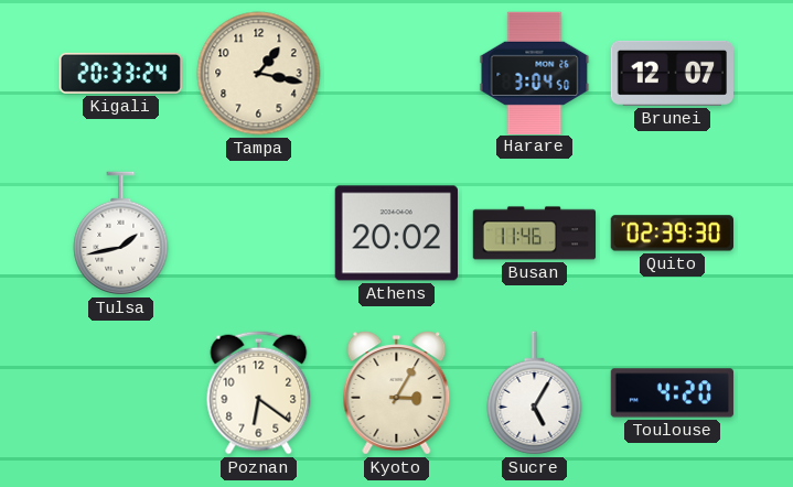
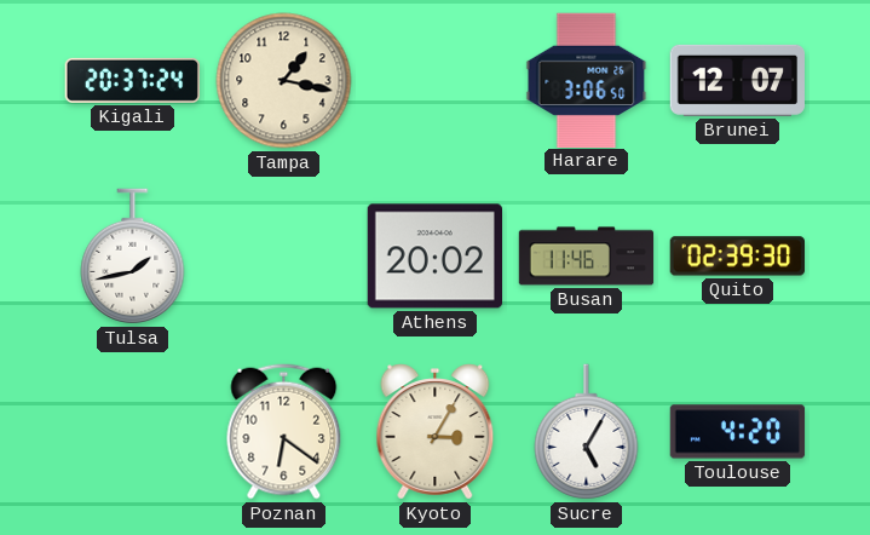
Kigali: 20:33 -> 20:37
Harare: 3:04 -> 3:06
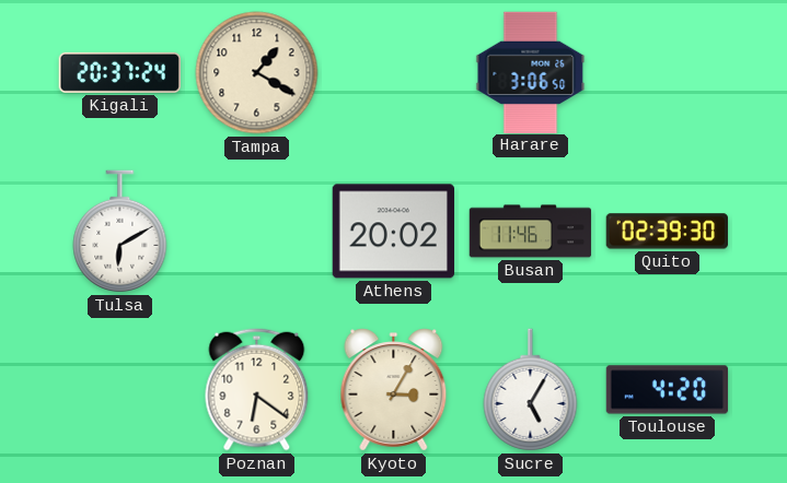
Tampa: 1:17 -> 1:20
Brunei: 12:07 -> none
Tulsa: 1:43 -> 6:10
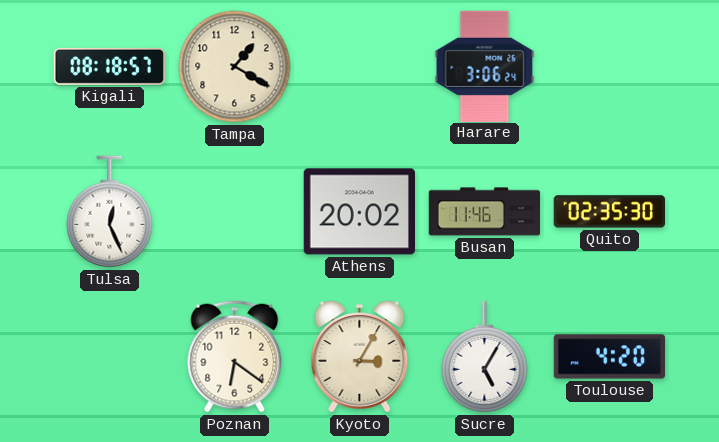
Kigali: 20:37 -> 08:18
Harare: 3:06:50 -> 3:06:24
Tulsa: 6:10 -> 12:26
Quito: 02:39 -> 02:35
